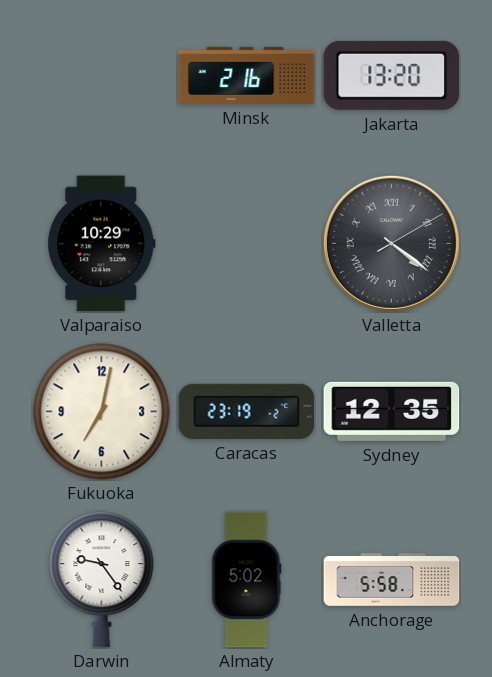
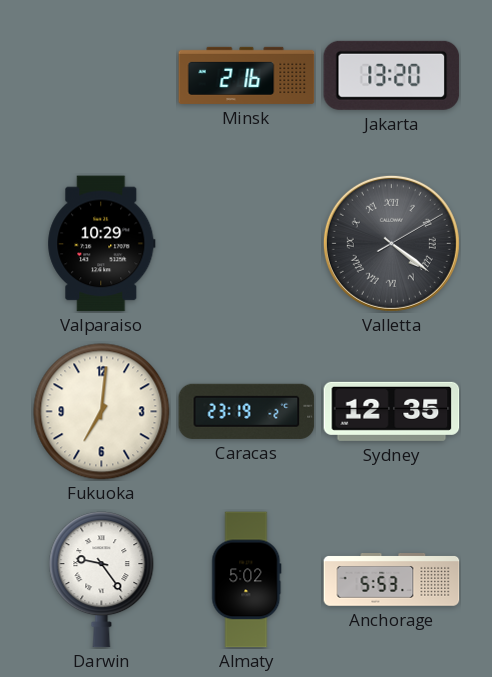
Fukuoka: 7:02 -> 7:01
Anchorage: 5:58 -> 5:53
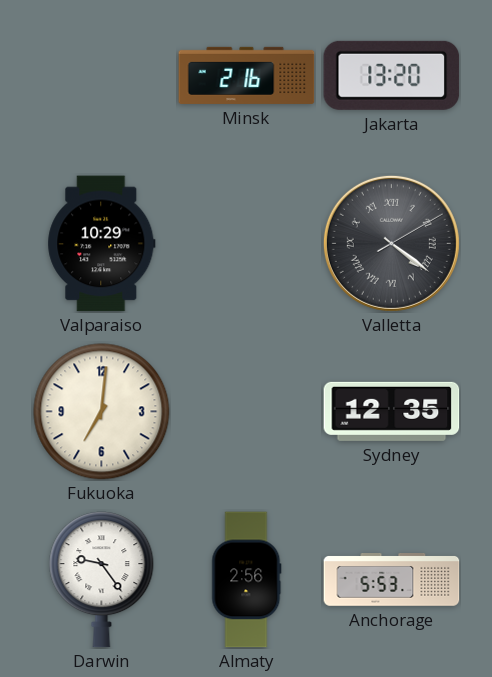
Caracas: 23:19 -> none
Almaty: 5:02 -> 2:56
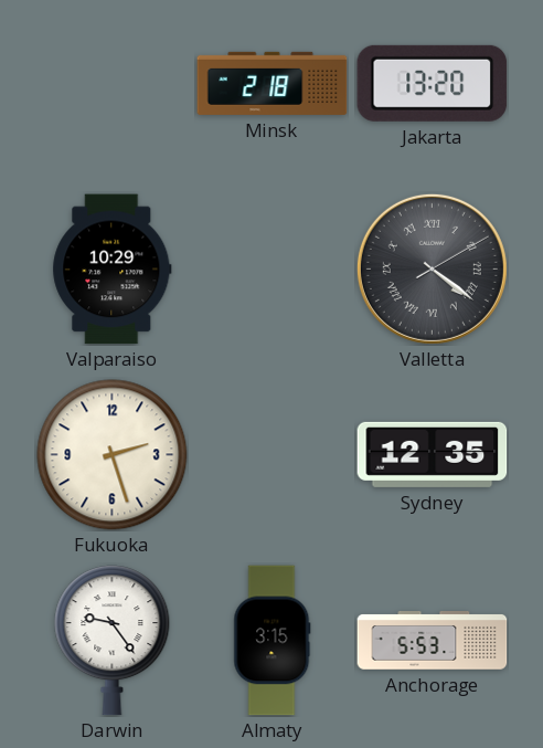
Minsk: 2:16 -> 2:18
Fukuoka: 7:01 -> 2:27
Almaty: 2:56 -> 3:15
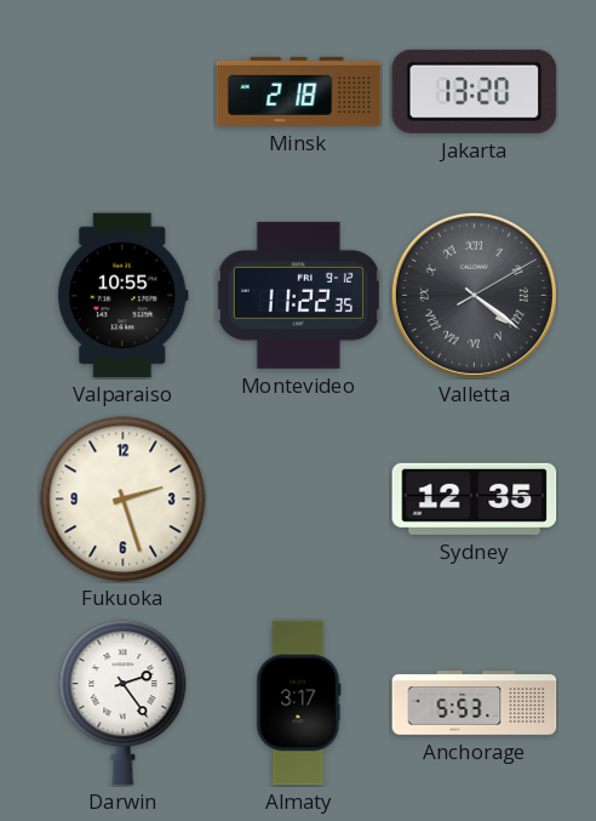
Valparaiso: 10:29 -> 10:55
Montevideo: none -> 11:22
Darwin: 9:24 -> 2:24
Almaty: 3:15 -> 3:17
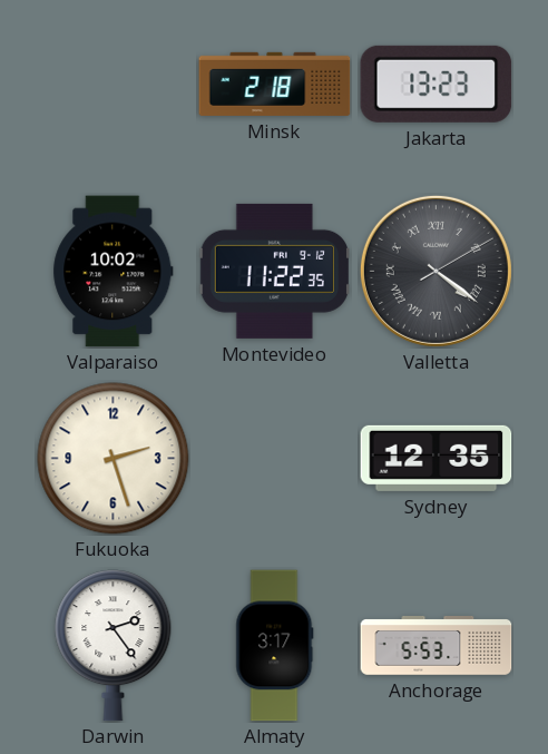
Jakarta: 13:20 -> 13:23
Valparaiso: 10:55 -> 10:02
